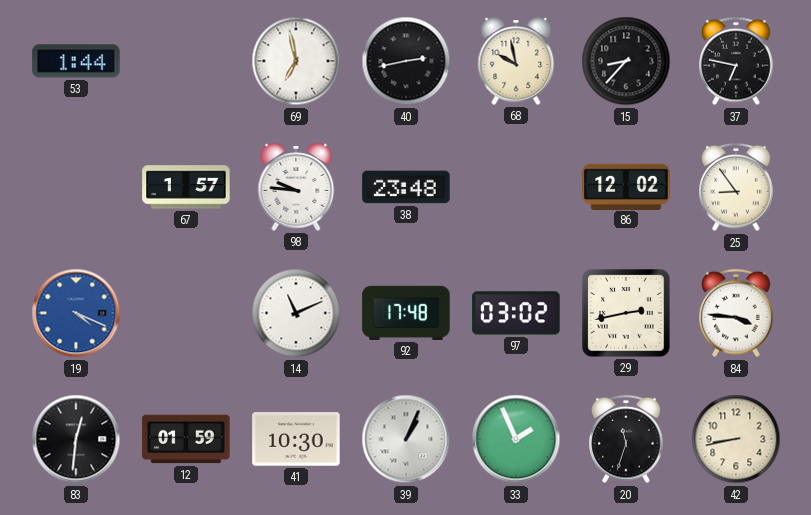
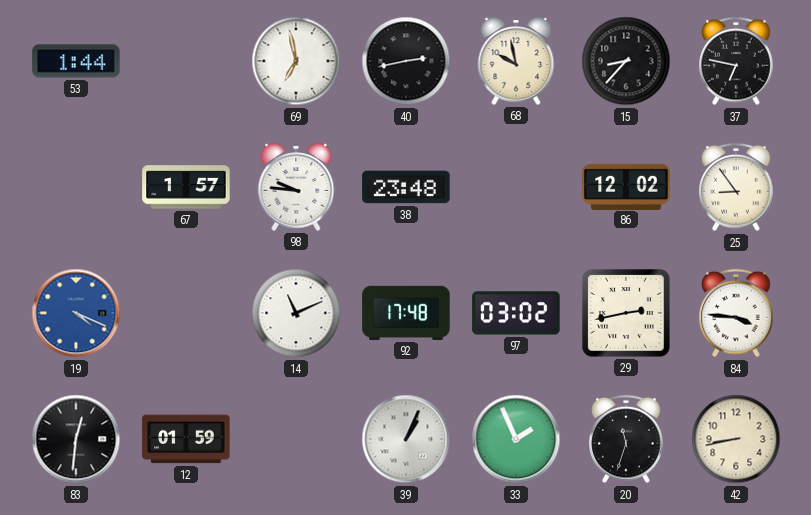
41: 10:30 -> none
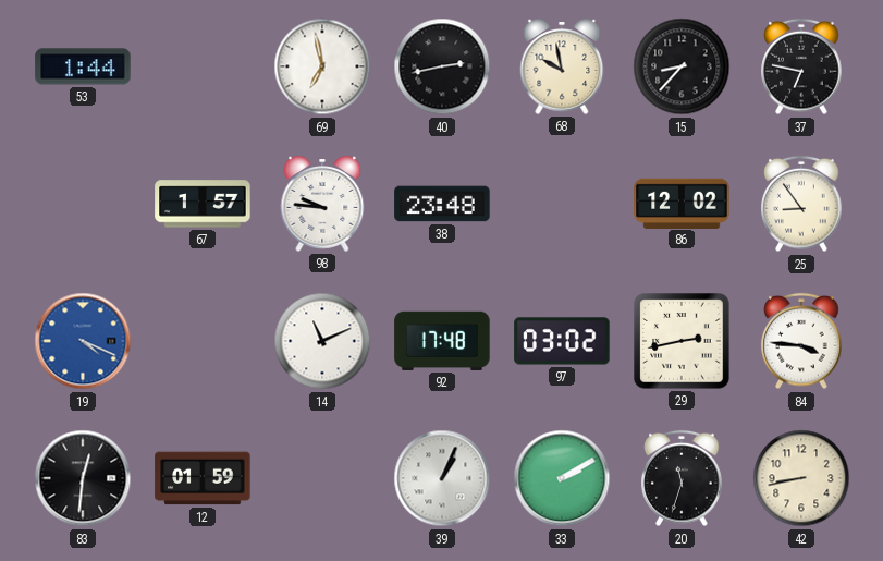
33: 1:56 -> 2:10
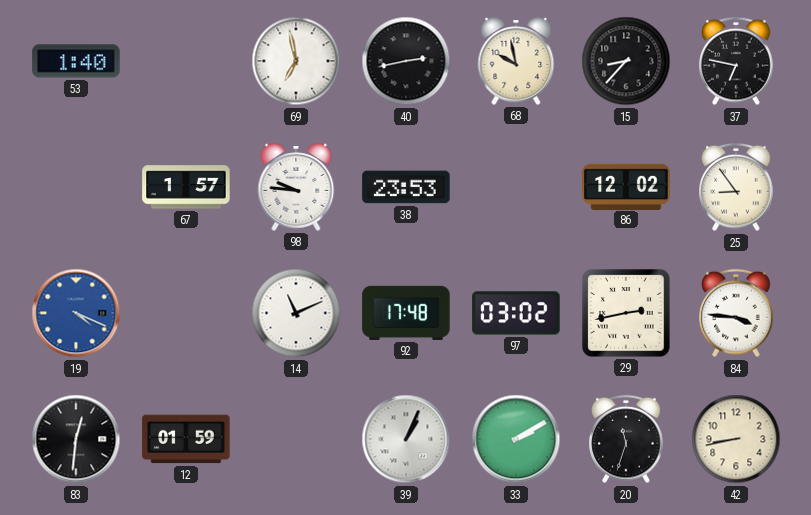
53: 1:44 -> 1:40
38: 23:48 -> 23:53
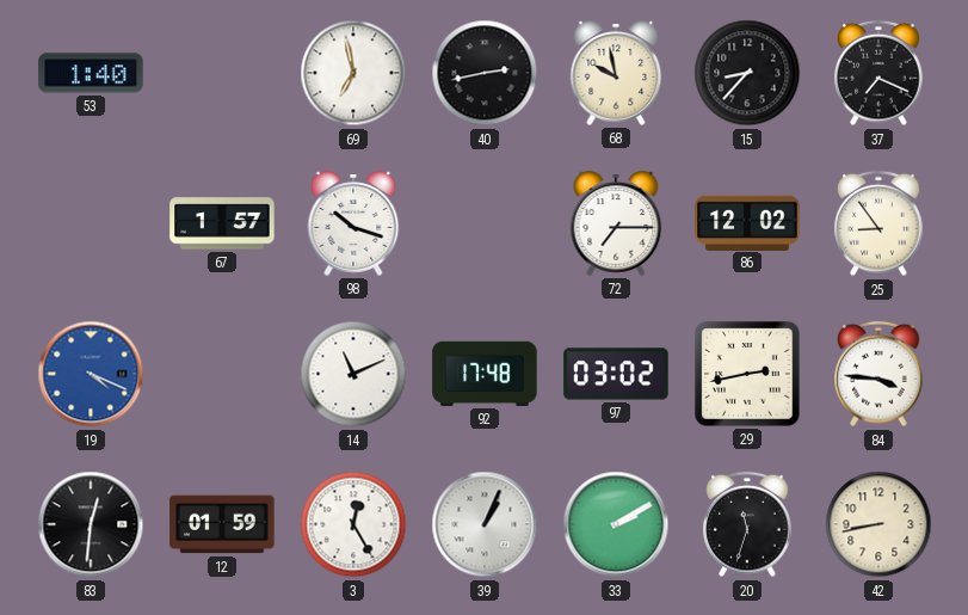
37: 6:47 -> 7:19
98: 9:46 -> 10:18
38: 23:53 -> none
72: none -> 7:15
3: none -> 12:25
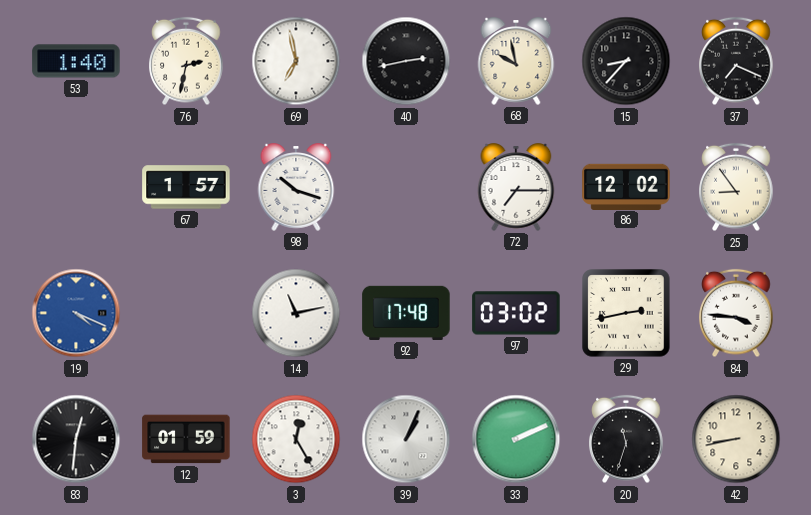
76: none -> 2:32
14: 11:11 -> 11:13
33: 2:10 -> 2:11
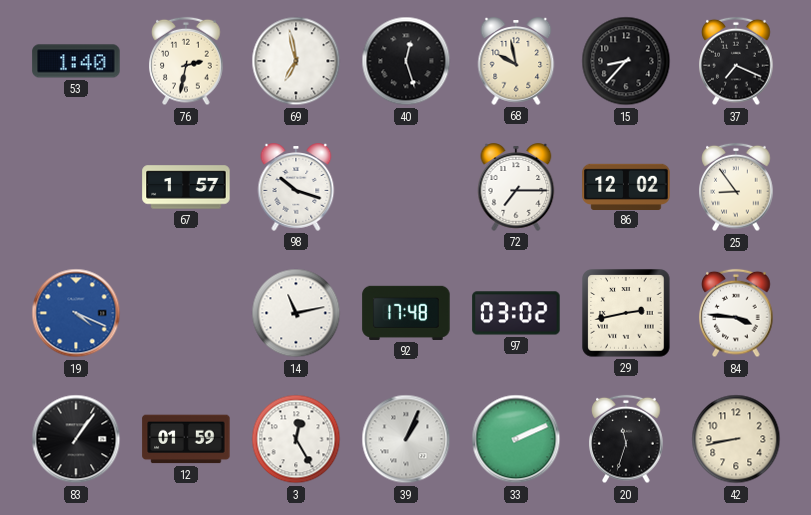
40: 2:43 -> 12:27
83: 12:31 -> 1:06
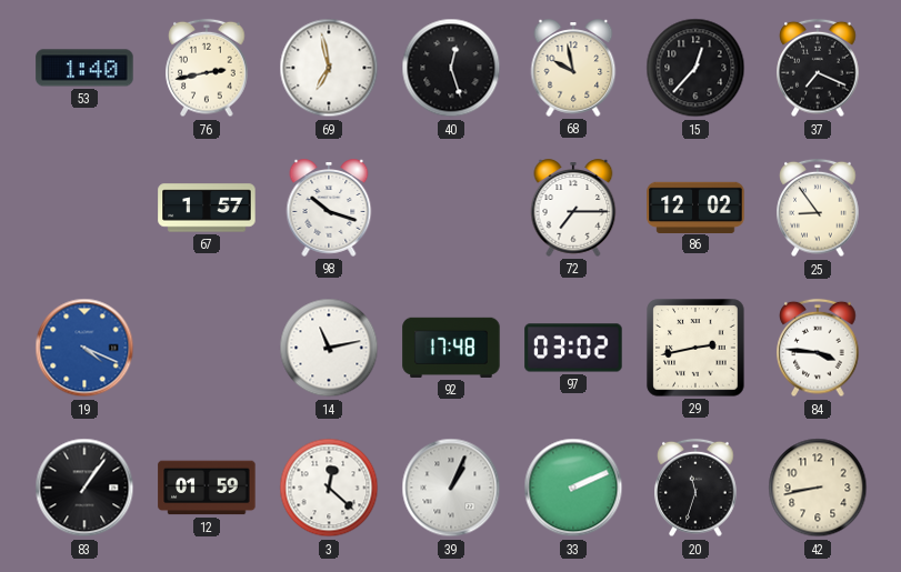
76: 2:32 -> 2:43
15: 8:37 -> 12:37
3: 12:25 -> 12:22
